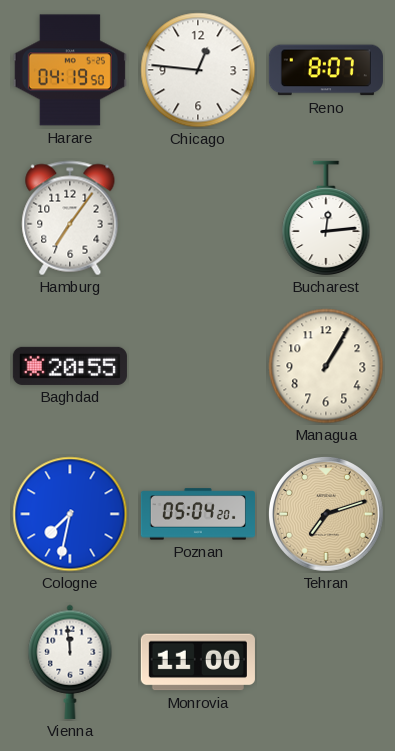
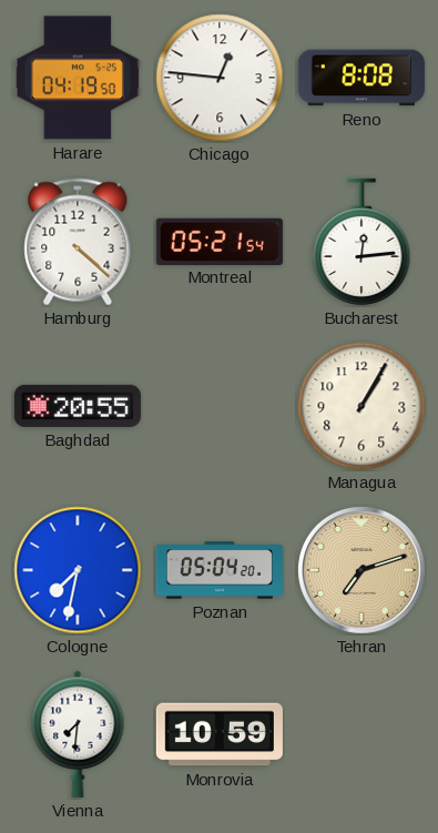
Reno: 8:07 -> 8:08
Hamburg: 7:06 -> 4:22
Montreal: none -> 05:21
Vienna: 11:59 -> 7:31
Monrovia: 11:00 -> 10:59
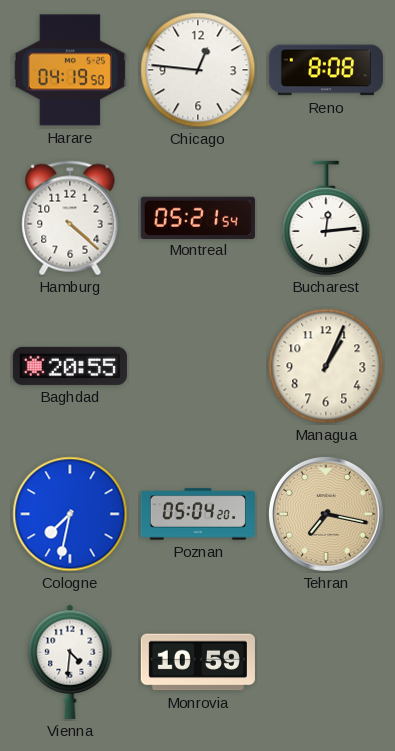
Managua: 1:05 -> 1:04
Tehran: 7:12 -> 7:17
Vienna: 7:31 -> 4:31
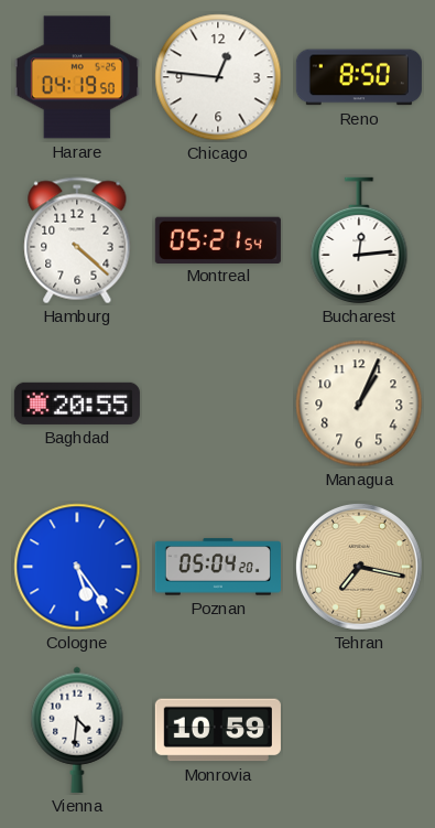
Reno: 8:08 -> 8:50
Cologne: 7:32 -> 5:24
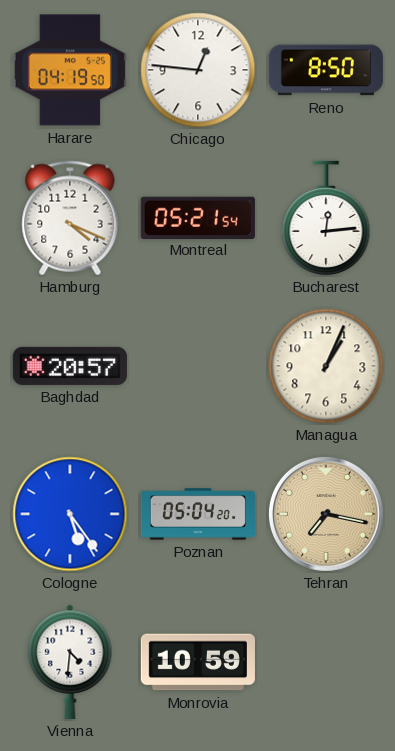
Hamburg: 4:22 -> 4:19
Baghdad: 20:55 -> 20:57
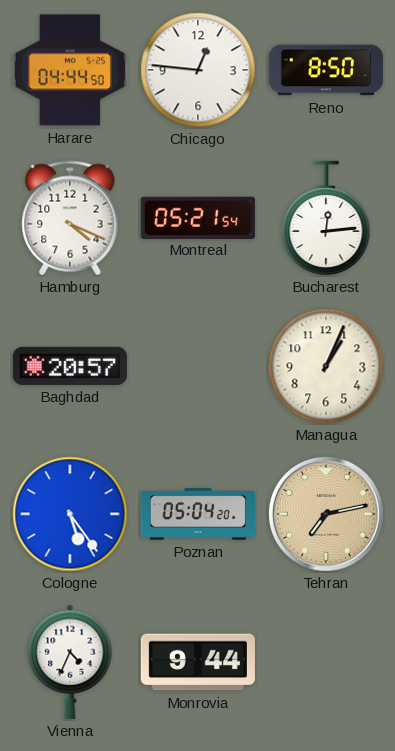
Harare: 04:19 -> 04:44
Tehran: 7:17 -> 7:13
Vienna: 4:31 -> 4:34
Monrovia: 10:59 -> 9:44
